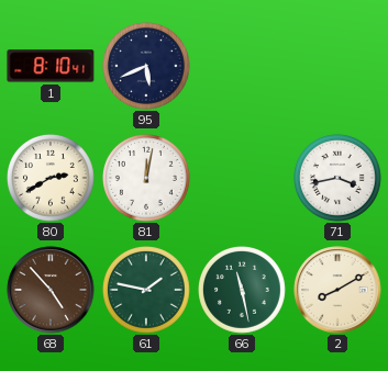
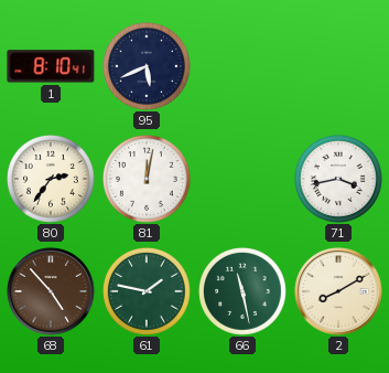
80: 2:40 -> 2:36
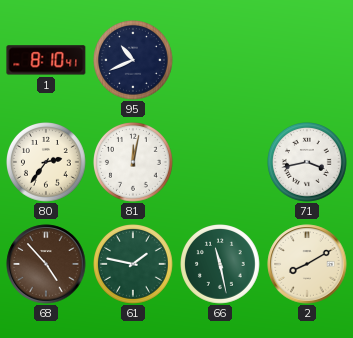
95: 5:41 -> 10:41
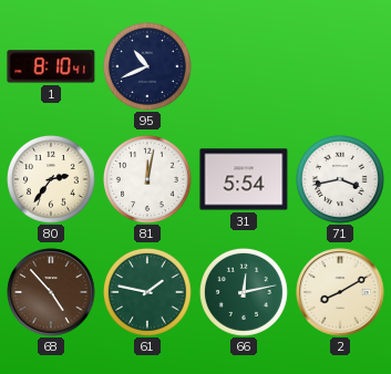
31: none -> 5:54
66: 11:28 -> 12:13
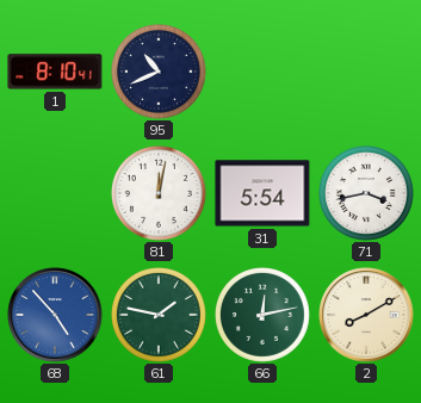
80: 2:36 -> none
68 dial: brown -> blue
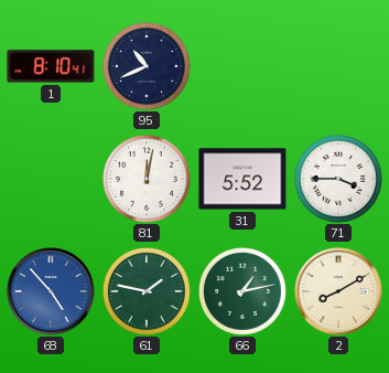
31: 5:54 -> 5:52
71: 3:43 -> 3:45
66: 12:13 -> 1:13
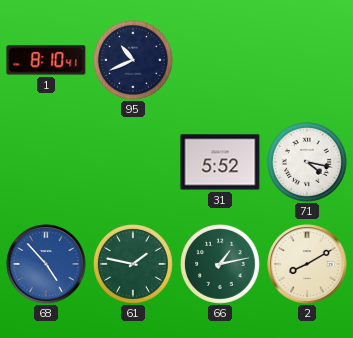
81: 12:02 -> none
71: 3:45 -> 4:17
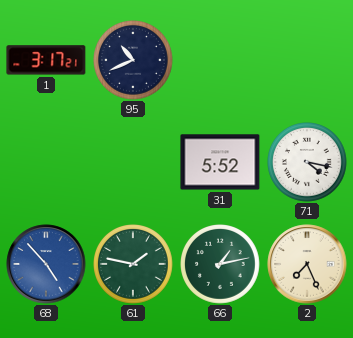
1: 8:10 -> 3:17
2: 8:10 -> 7:26
